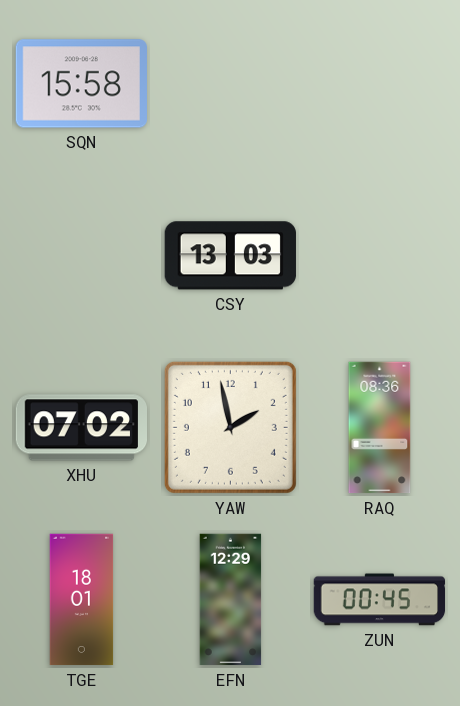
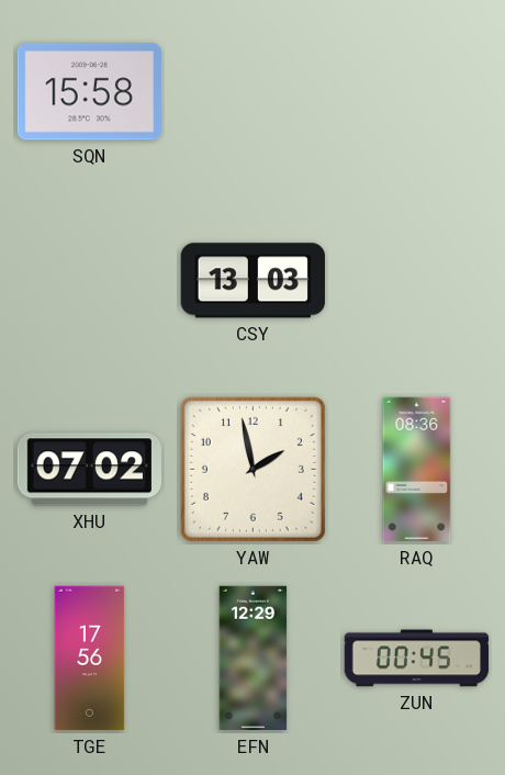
TGE: 18:01 -> 17:56
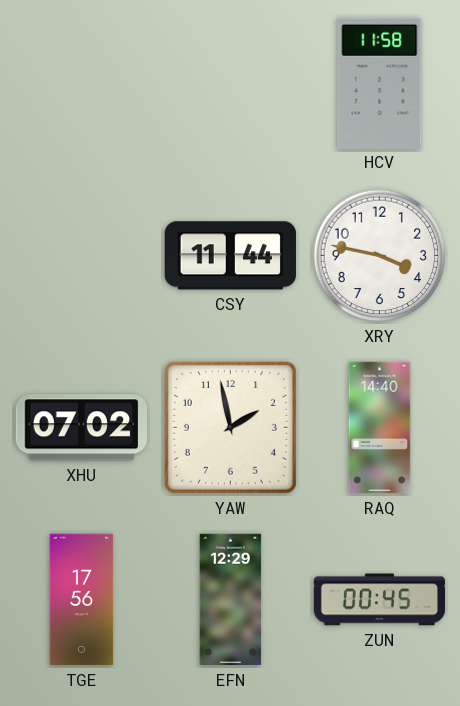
SQN: 15:58 -> none
HCV: none -> 11:58
CSY: 13:03 -> 11:44
XRY: none -> 3:47
RAQ: 08:36 -> 14:40
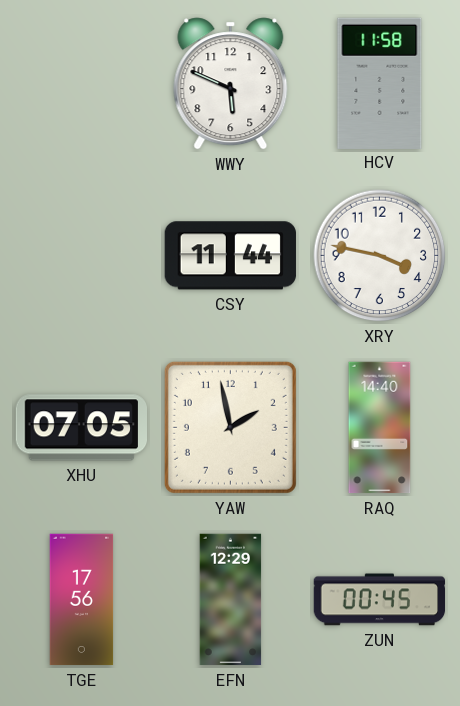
WWY: none -> 5:49
XHU: 07:02 -> 07:05
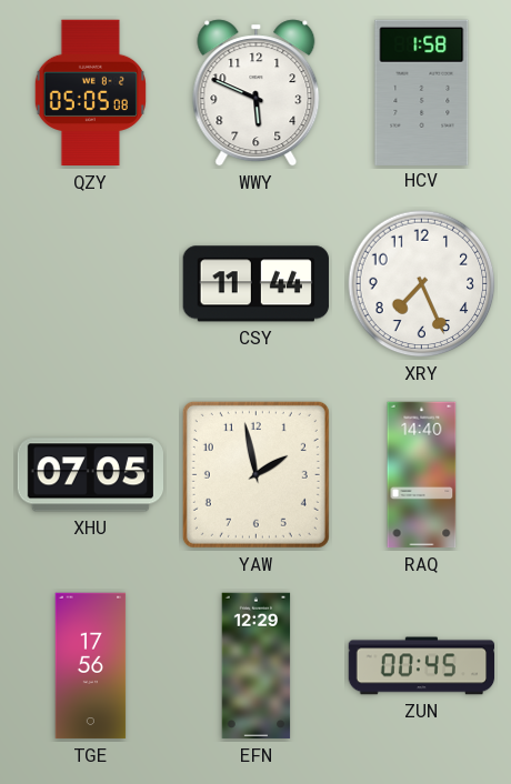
QZY: none -> 05:05
HCV: 11:58 -> 1:58
XRY: 3:47 -> 7:26
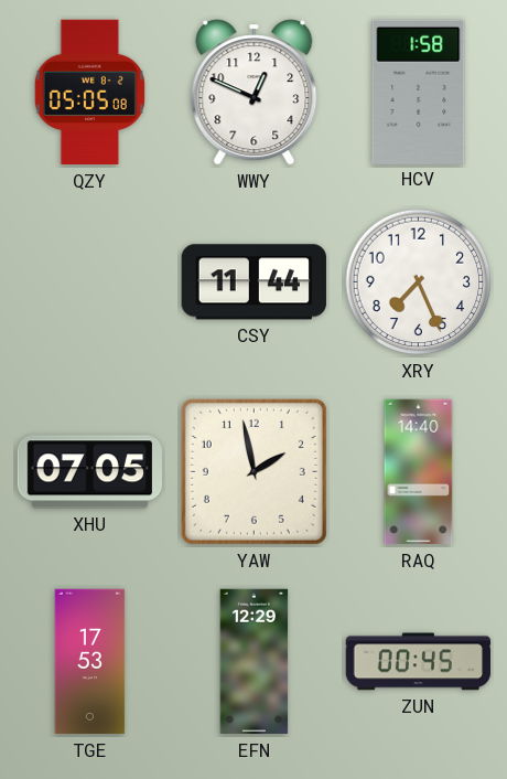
WWY: 5:49 -> 12:49
TGE: 17:56 -> 17:53
